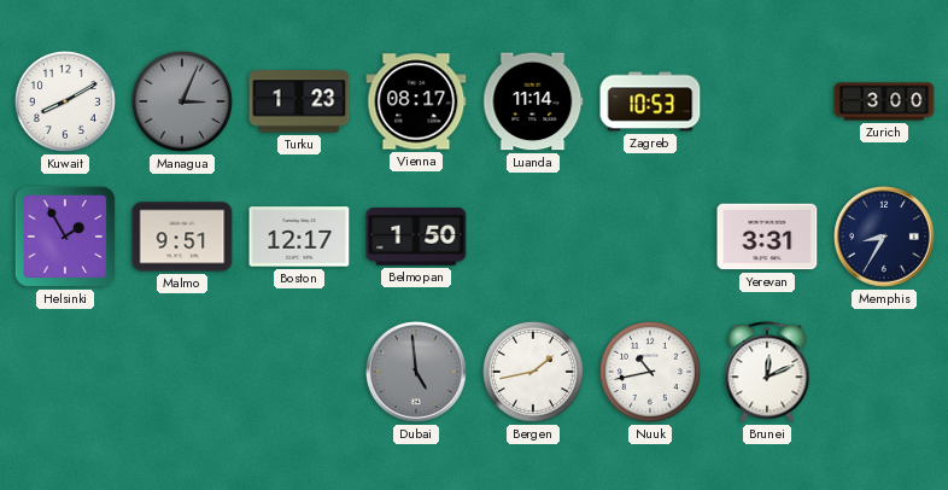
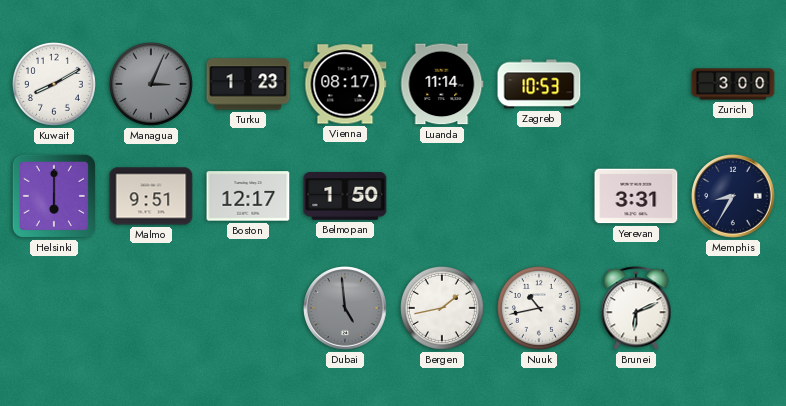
Helsinki: 1:55 -> 6:00
Brunei: 12:11 -> 6:11
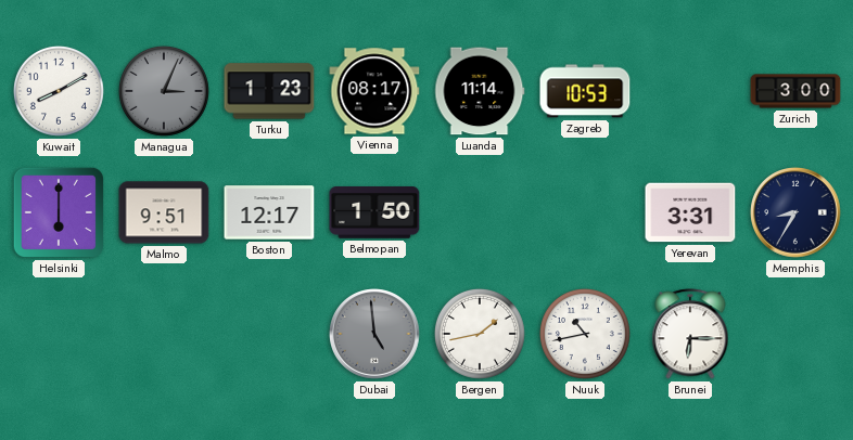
Brunei: 6:11 -> 6:15
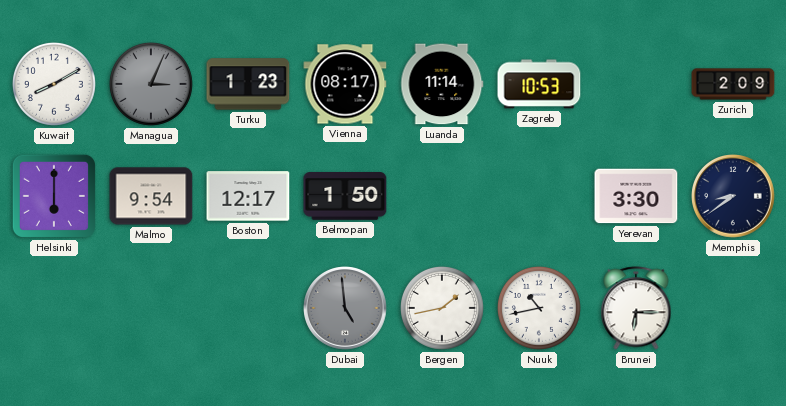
Zurich: 3:00 -> 2:09
Malmo: 9:51 -> 9:54
Yerevan: 3:31 -> 3:30
Memphis: 8:35 -> 8:39
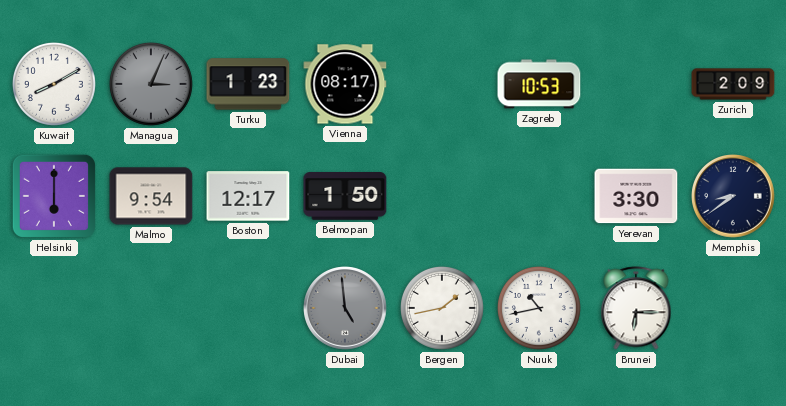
Luanda: 11:14 -> none
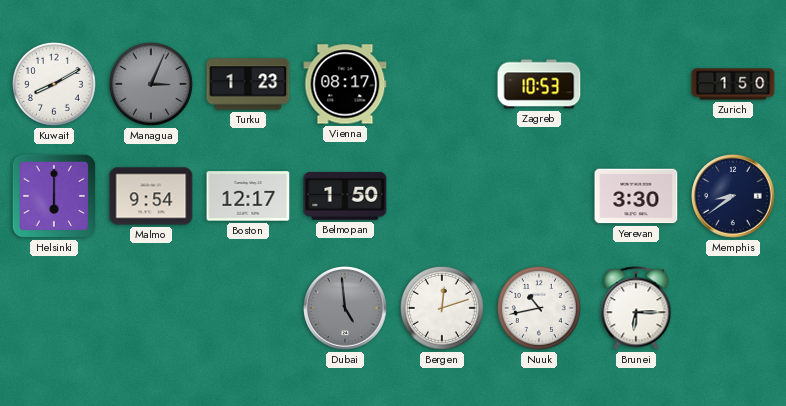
Zurich: 2:09 -> 1:50
Bergen: 1:43 -> 12:12
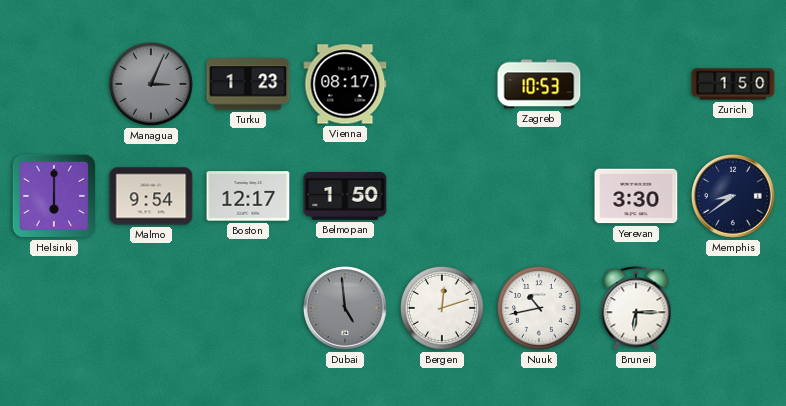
Kuwait: 8:10 -> none
